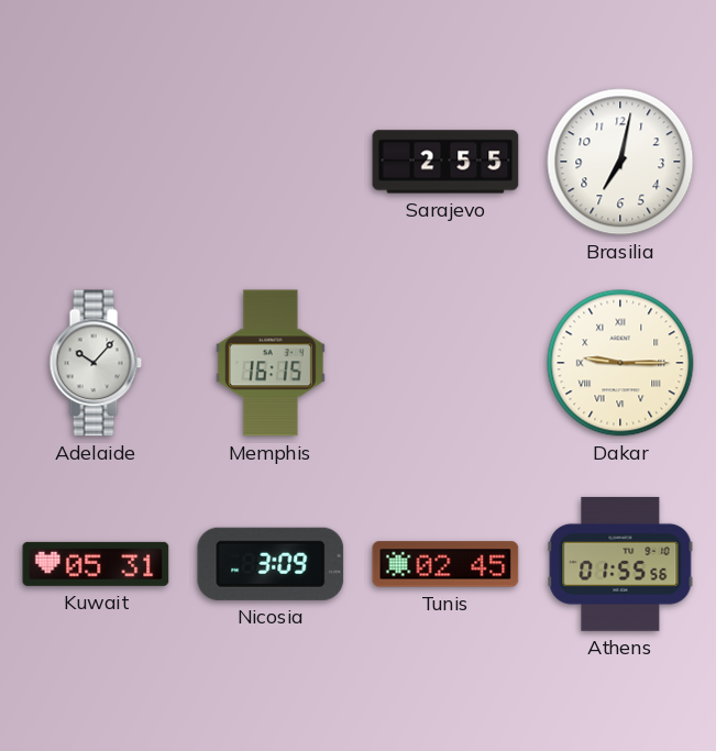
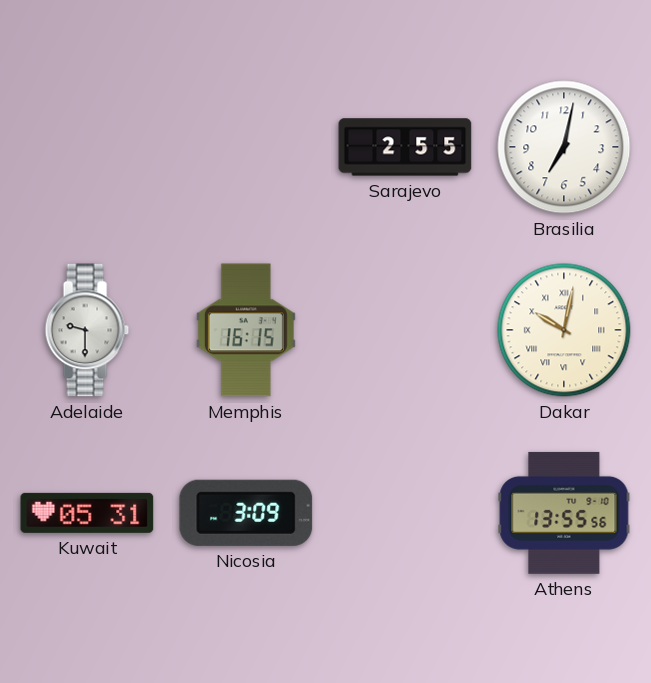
Adelaide: 10:07 -> 9:30
Dakar: 9:15 -> 10:02
Tunis: 02:45 -> none
Athens: 01:55 -> 13:55
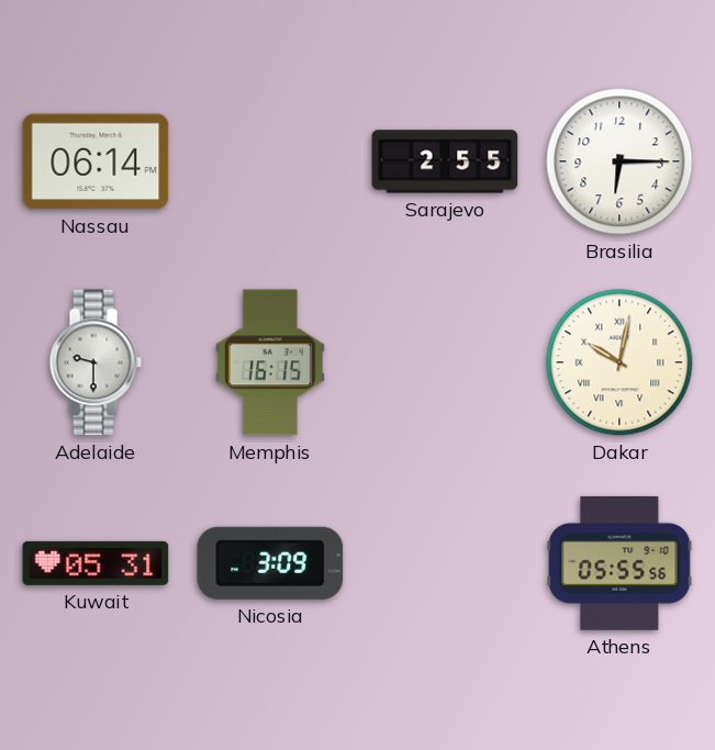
Nassau: none -> 06:14
Brasilia: 7:02 -> 6:15
Athens: 13:55 -> 05:55
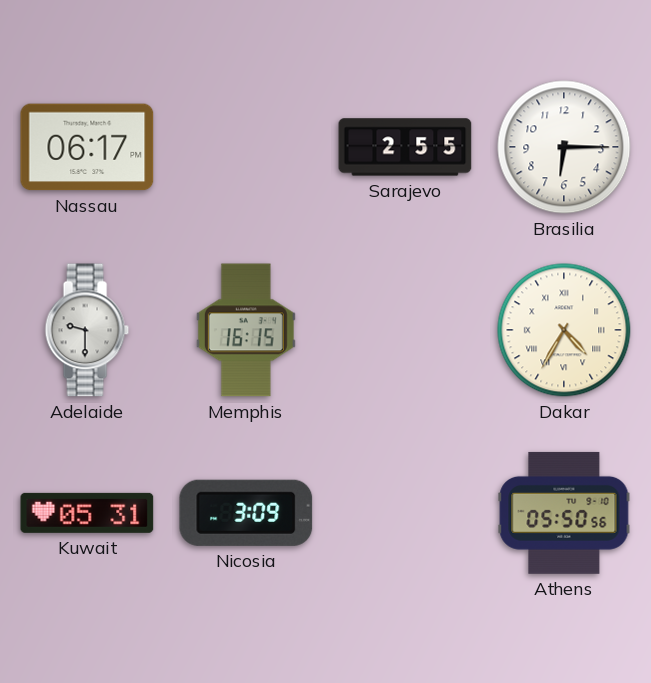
Nassau: 06:14 -> 06:17
Dakar: 10:02 -> 4:35
Athens: 05:55 -> 05:50
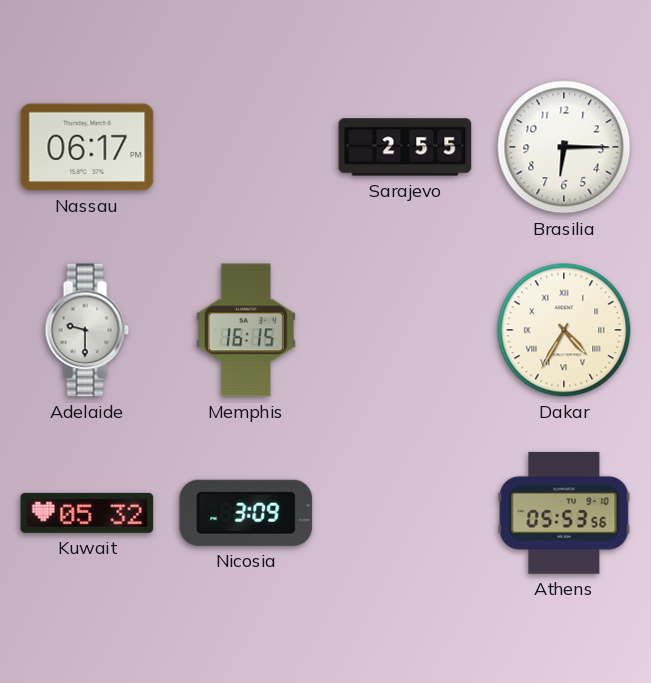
Kuwait: 05:31 -> 05:32
Athens: 05:50 -> 05:53
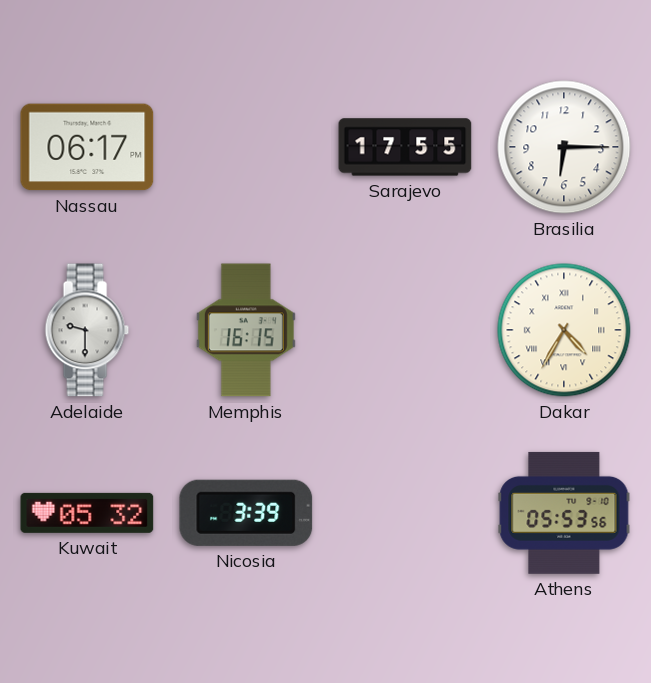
Sarajevo: 2:55 -> 17:55
Nicosia: 3:09 -> 3:39
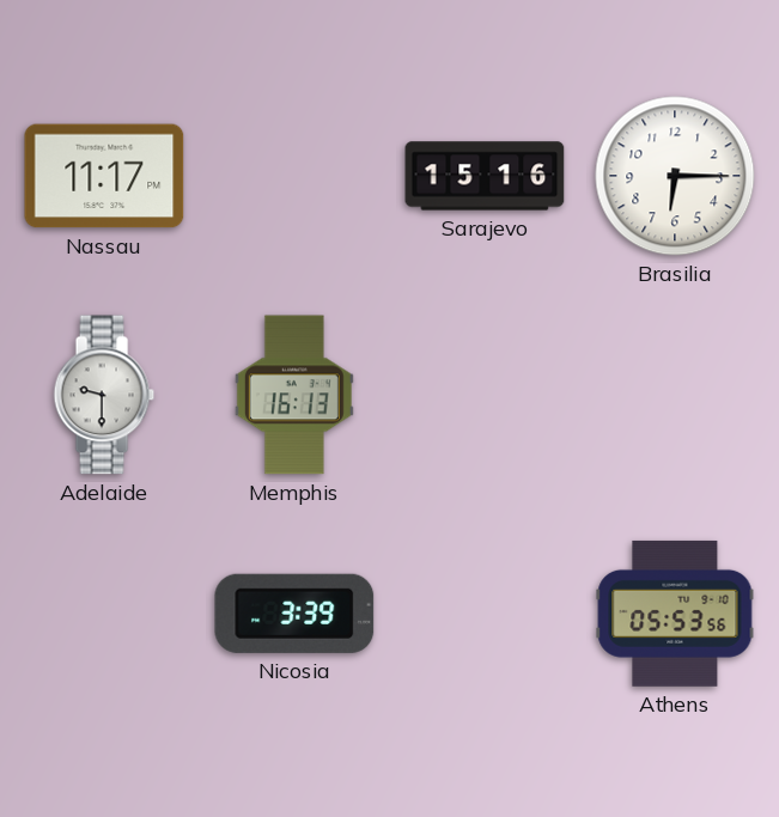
Nassau: 06:17 -> 11:17
Sarajevo: 17:55 -> 15:16
Memphis: 16:15 -> 16:13
Dakar: 4:35 -> none
Kuwait: 05:32 -> none
